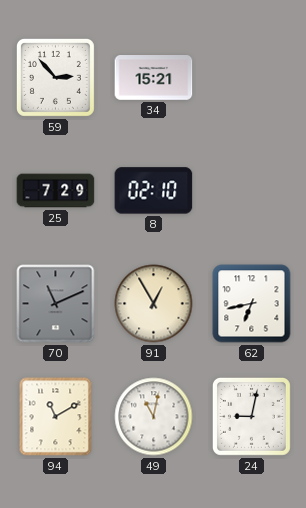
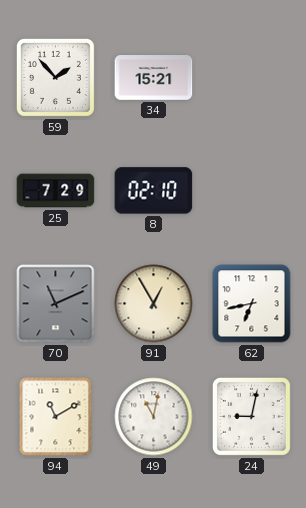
59: 2:53 -> 1:53
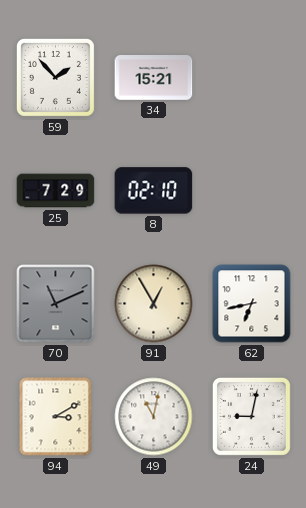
94: 11:10 -> 3:10
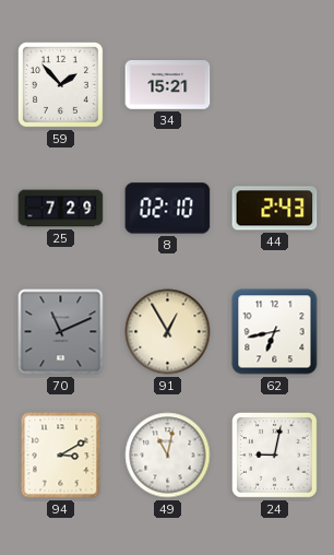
44: none -> 2:43
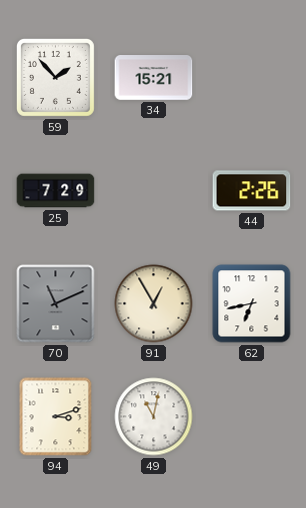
8: 02:10 -> none
44: 2:43 -> 2:26
94: 3:10 -> 3:12
24: 9:02 -> none
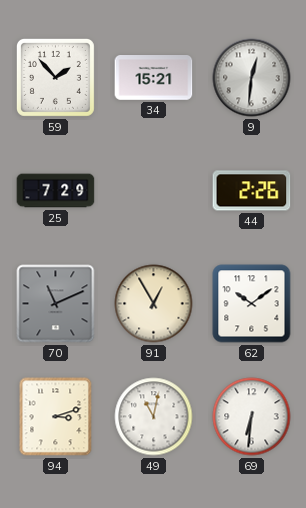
9: none -> 12:31
62: 6:43 -> 10:09
69: none -> 6:31
